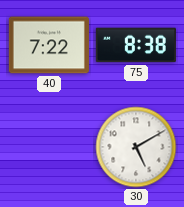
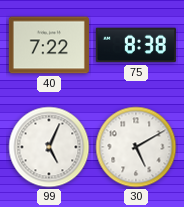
99: none -> 5:04
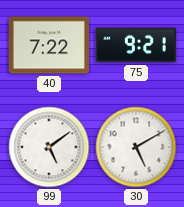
75: 8:38 -> 9:21
99: 5:04 -> 5:09
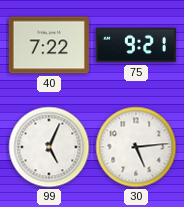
99: 5:09 -> 5:04
30: 5:10 -> 5:14
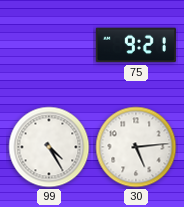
40: 7:22 -> none
99: 5:04 -> 4:25
